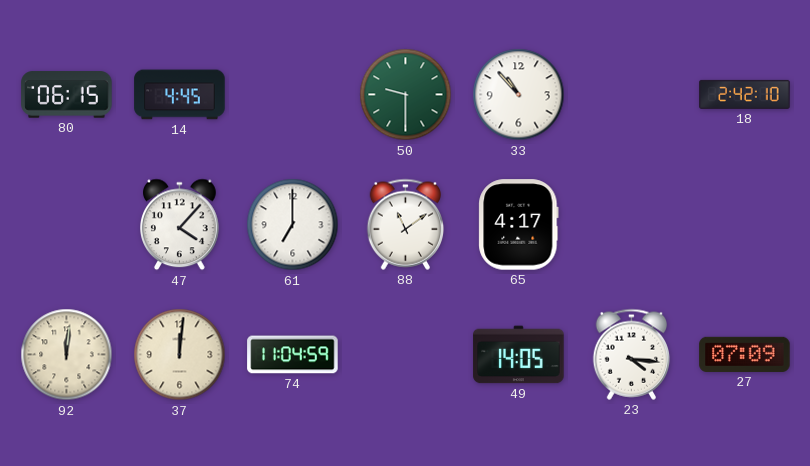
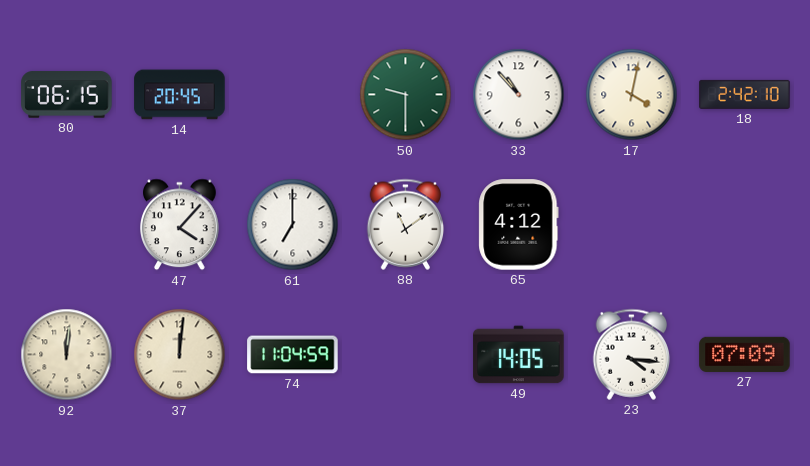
14: 4:45 -> 20:45
17: none -> 4:02
65: 4:17 -> 4:12
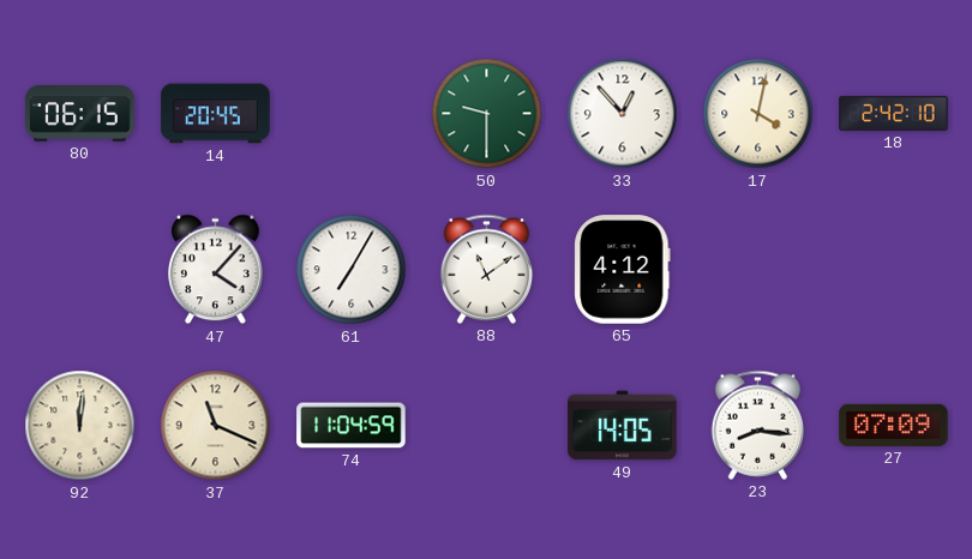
33: 10:53 -> 12:53
61: 7:00 -> 7:05
37: 12:01 -> 11:19
23: 4:16 -> 8:16
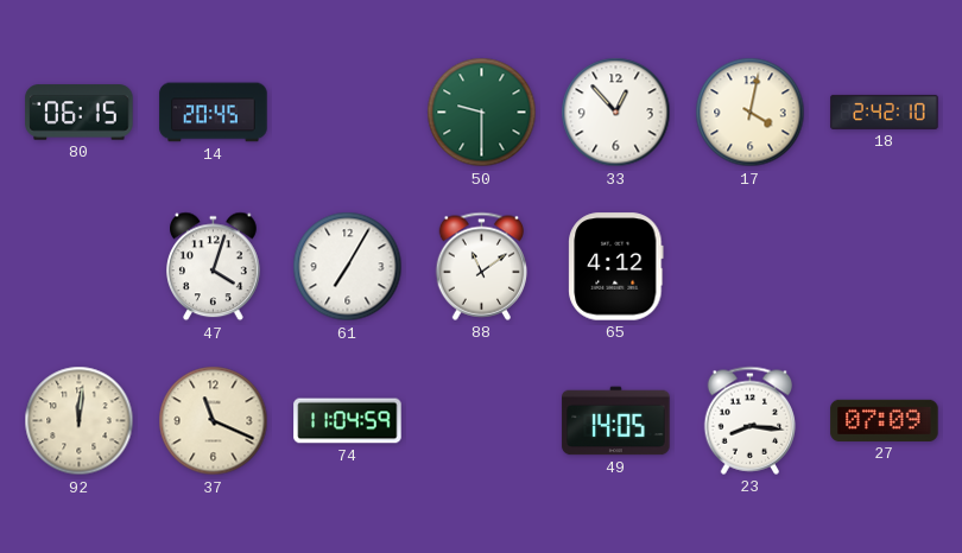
47: 4:07 -> 4:03
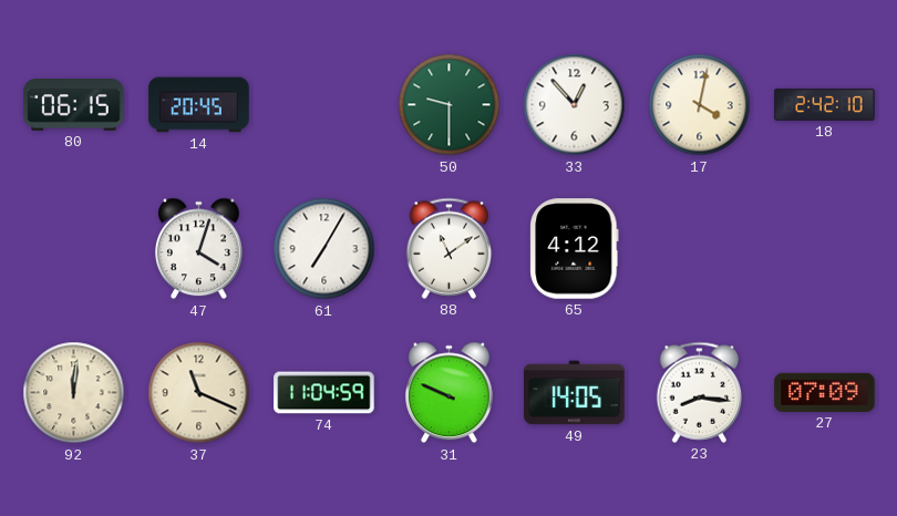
31: none -> 9:49
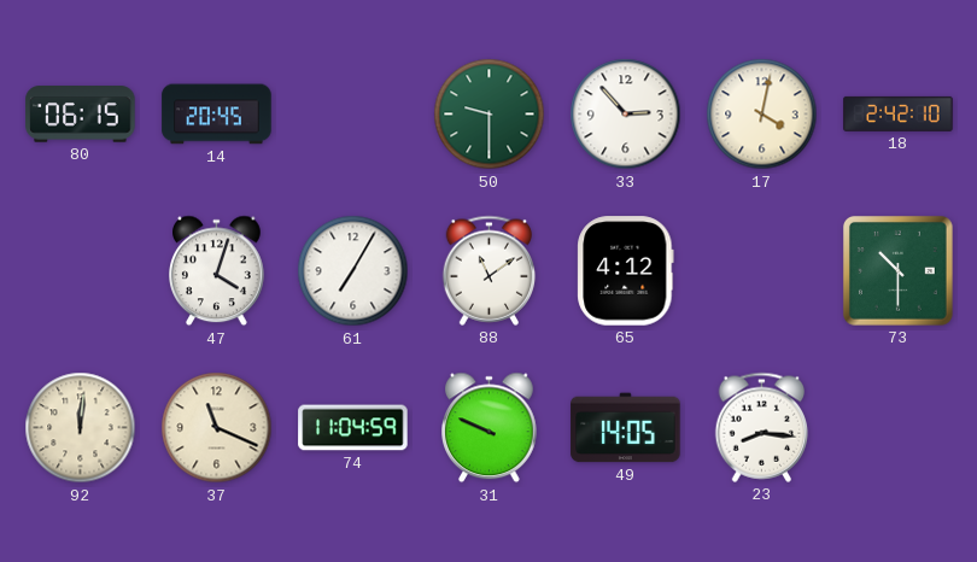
33: 12:53 -> 2:53
73: none -> 10:30
27: 07:09 -> none
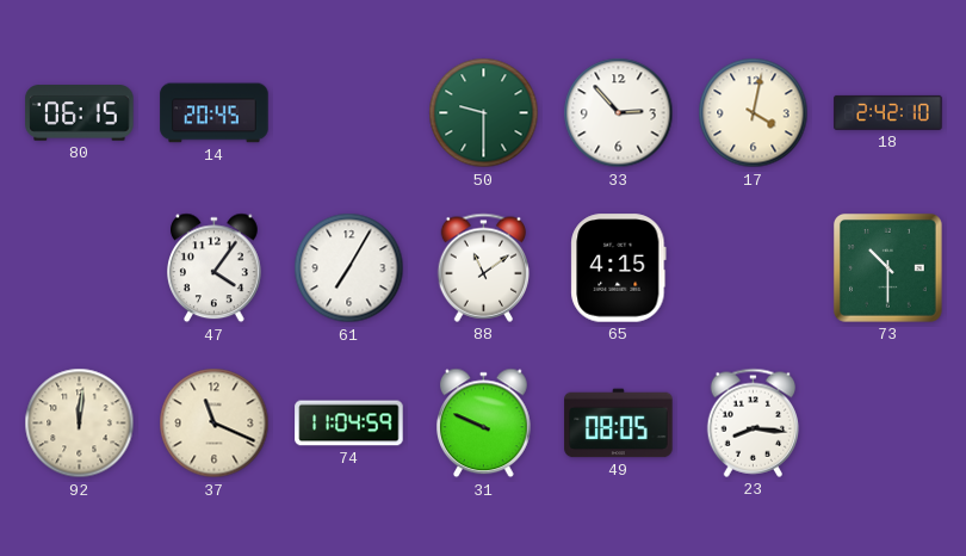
47: 4:03 -> 4:06
65: 4:12 -> 4:15
49: 14:05 -> 08:05
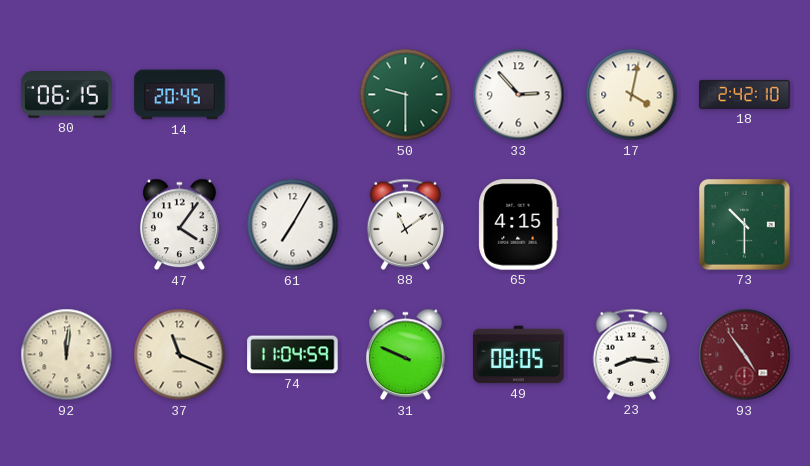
93: none -> 4:54
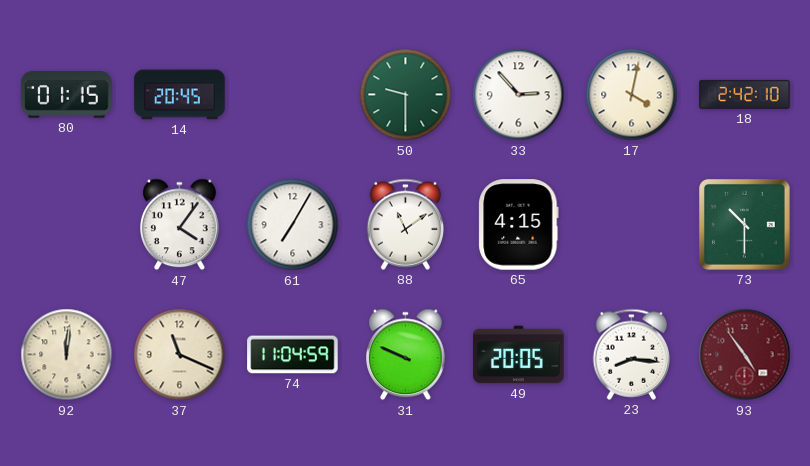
80: 06:15 -> 01:15
49: 08:05 -> 20:05
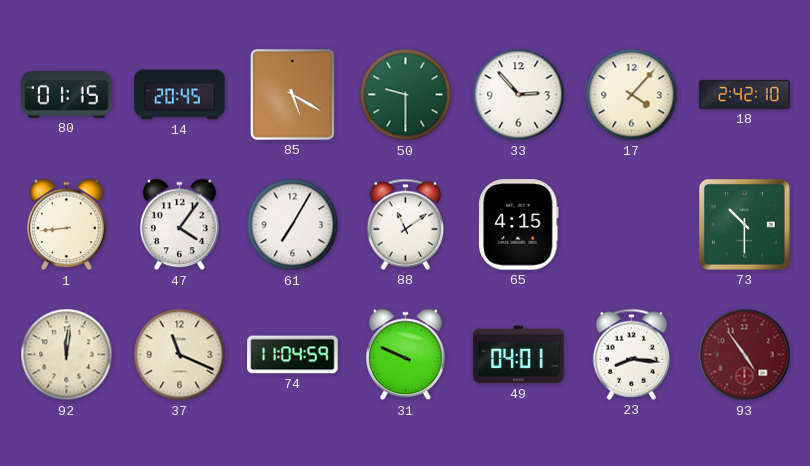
85: none -> 5:20
17: 4:02 -> 4:07
1: none -> 8:44
49: 20:05 -> 04:01
